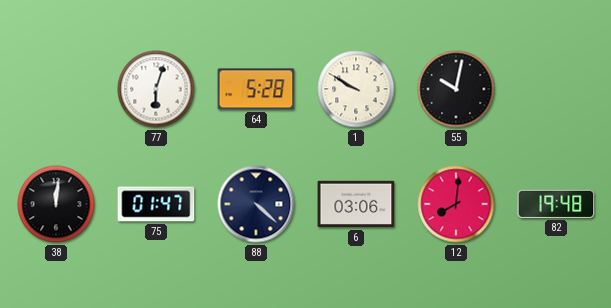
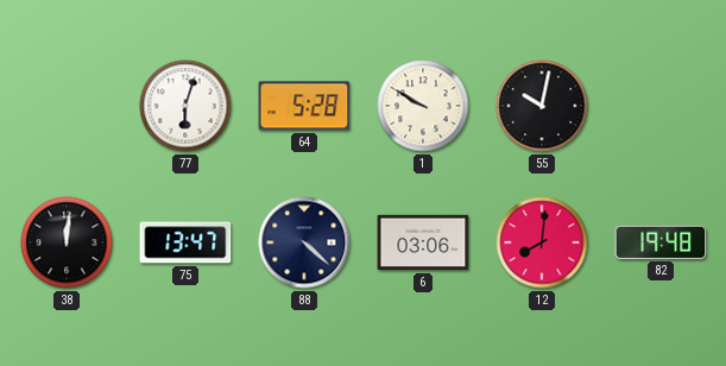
75: 01:47 -> 13:47
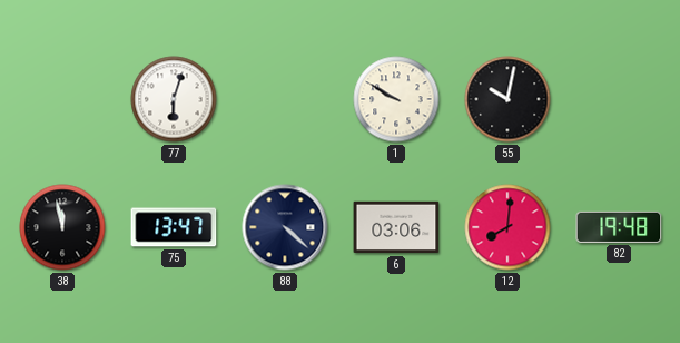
64: 5:28 -> none
38: 12:01 -> 11:58
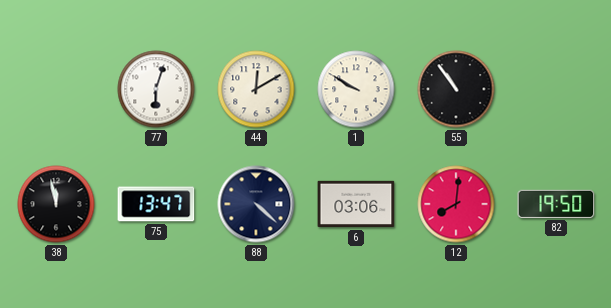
44: none -> 12:10
55: 10:02 -> 10:54
82: 19:48 -> 19:50
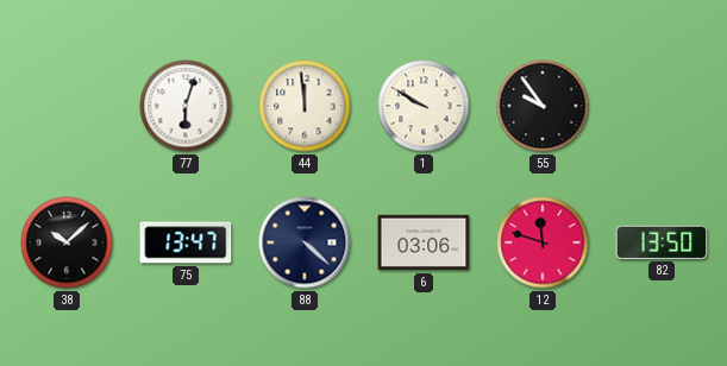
44: 12:10 -> 11:59
55: 10:54 -> 9:54
38: 11:58 -> 10:08
12: 8:01 -> 11:48
82: 19:50 -> 13:50
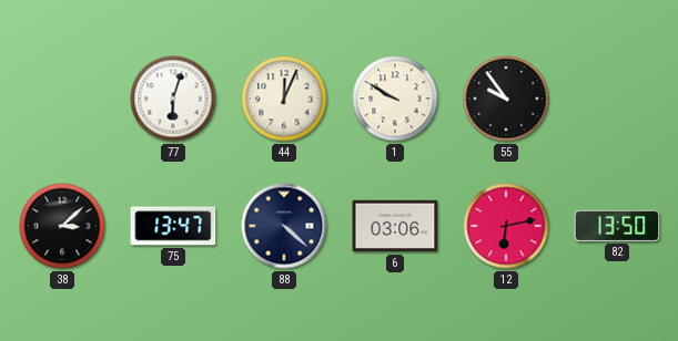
44: 11:59 -> 12:04
38: 10:08 -> 3:08
12: 11:48 -> 6:13
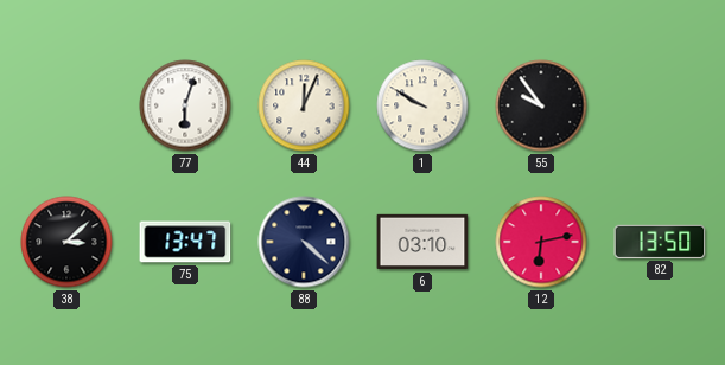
6: 03:06 -> 03:10
